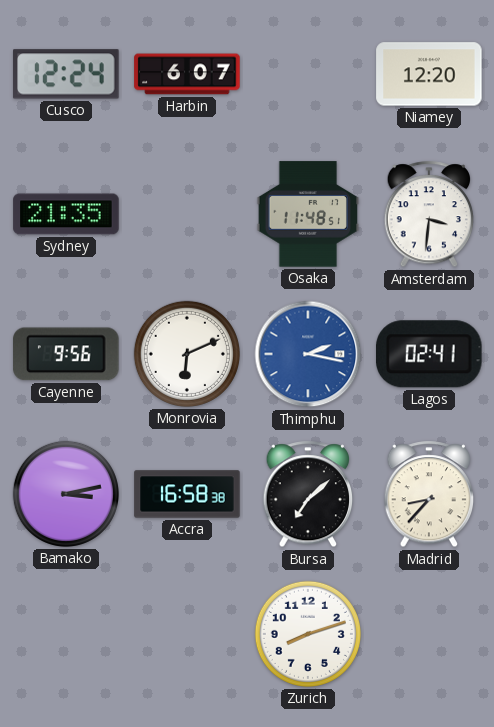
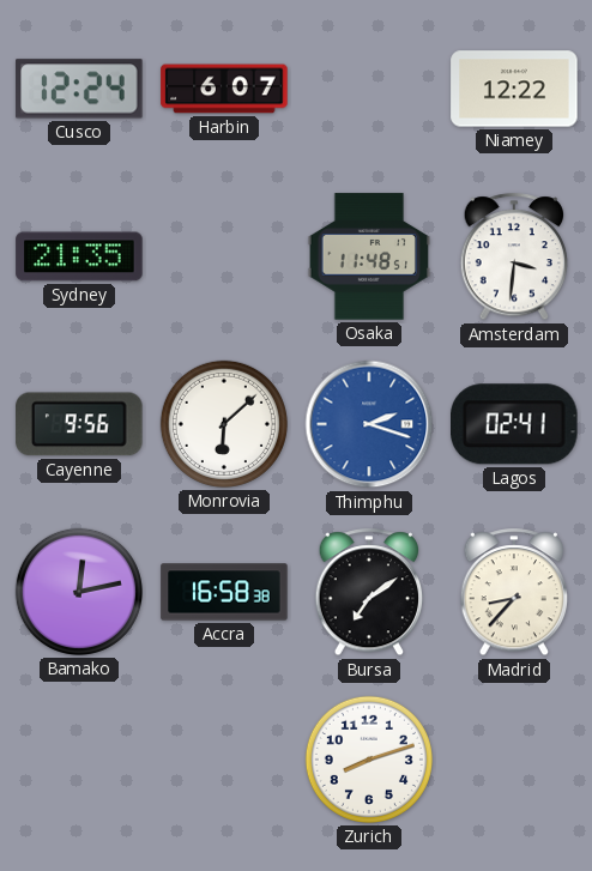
Niamey: 12:20 -> 12:22
Monrovia: 6:11 -> 6:08
Thimphu: 2:17 -> 2:18
Bamako: 3:13 -> 12:13
Bursa: 7:08 -> 7:09
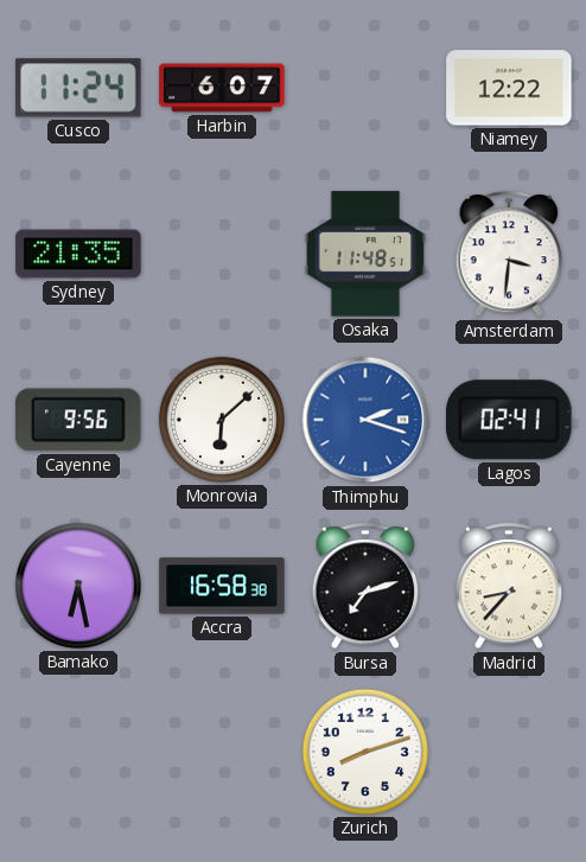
Cusco: 12:24 -> 11:24
Bamako: 12:13 -> 6:28
Bursa: 7:09 -> 7:12
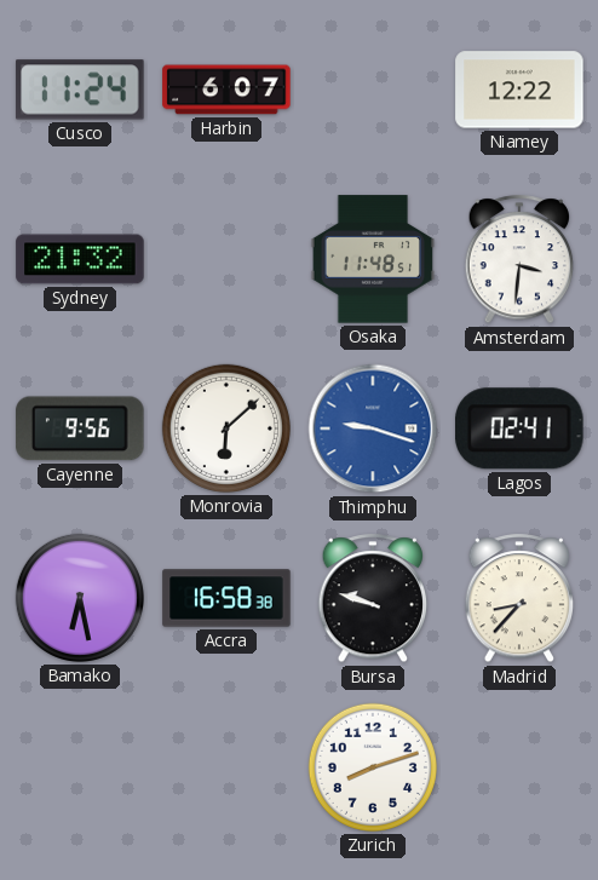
Sydney: 21:35 -> 21:32
Thimphu: 2:18 -> 9:18
Bursa: 7:12 -> 9:48
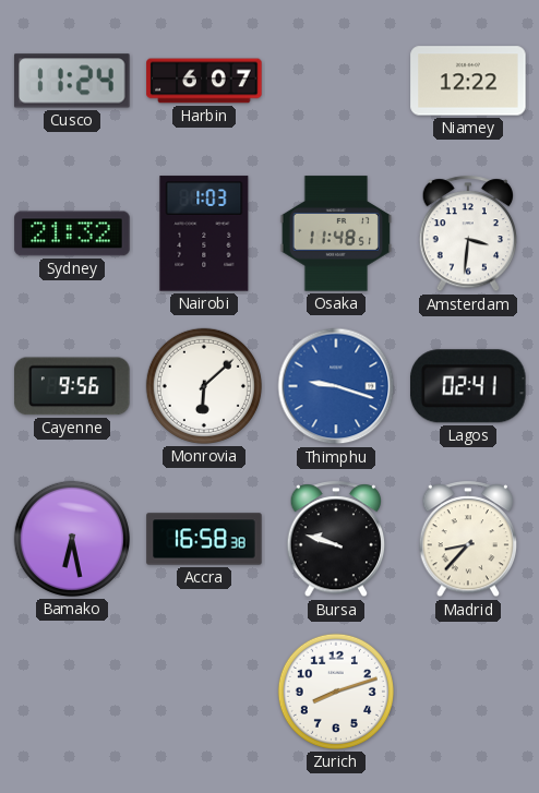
Nairobi: none -> 1:03
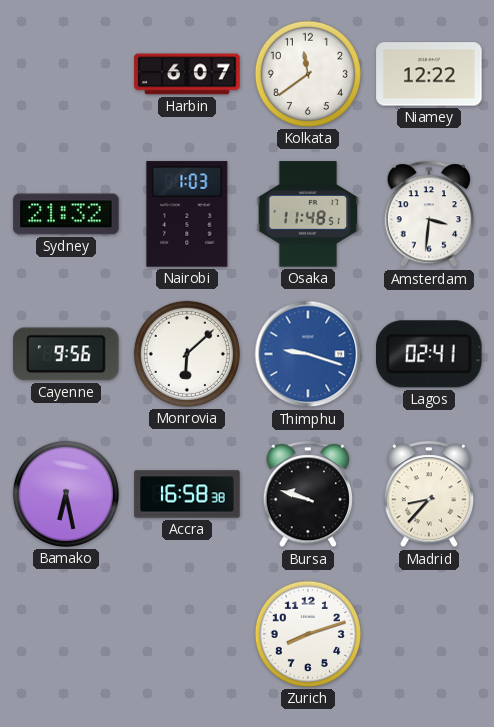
Cusco: 11:24 -> none
Kolkata: none -> 11:39
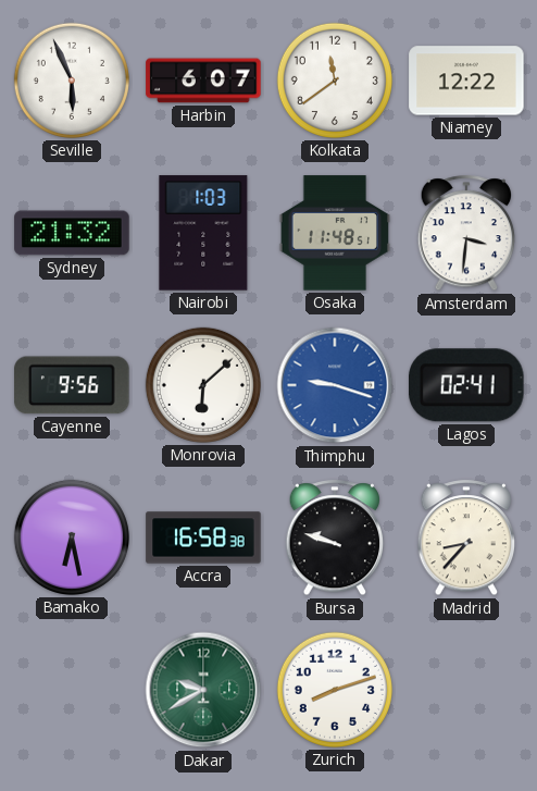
Seville: none -> 5:56
Dakar: none -> 9:40
